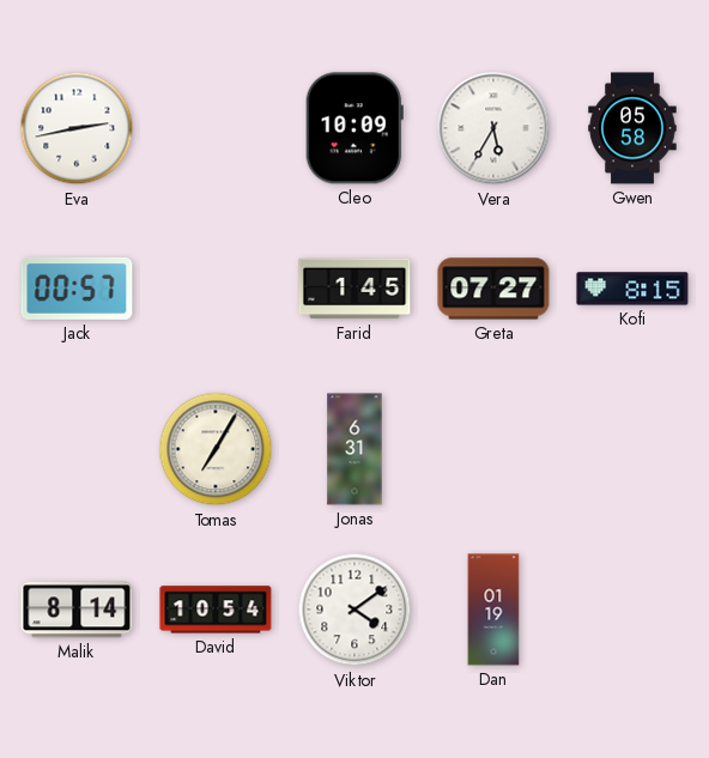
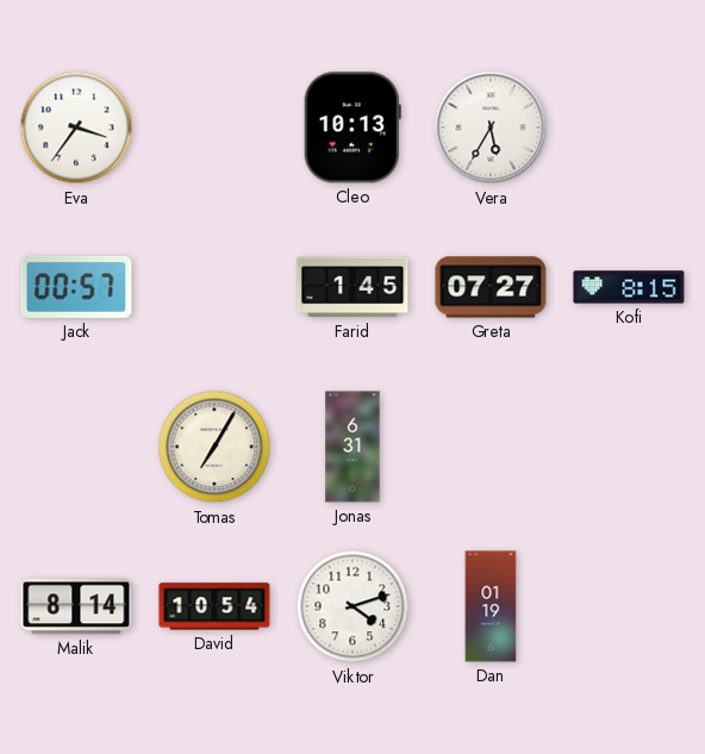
Eva: 2:43 -> 3:36
Cleo: 10:09 -> 10:13
Gwen: 05:58 -> none
Viktor: 4:09 -> 4:12
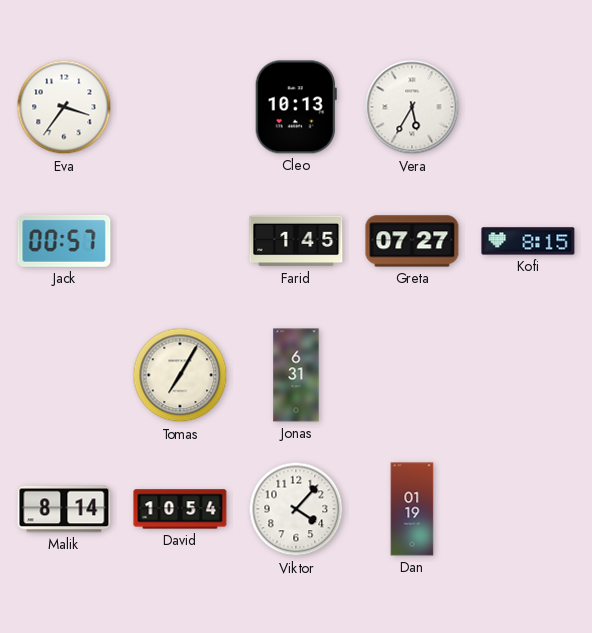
Viktor: 4:12 -> 4:07
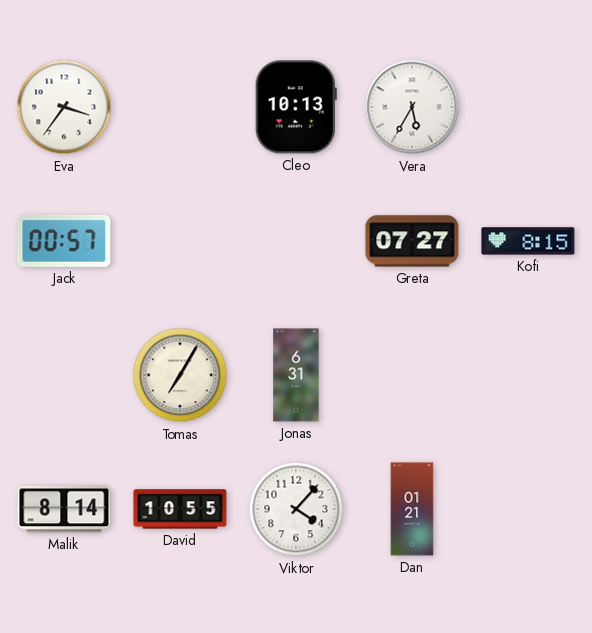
Farid: 1:45 -> none
David: 10:54 -> 10:55
Dan: 01:19 -> 01:21
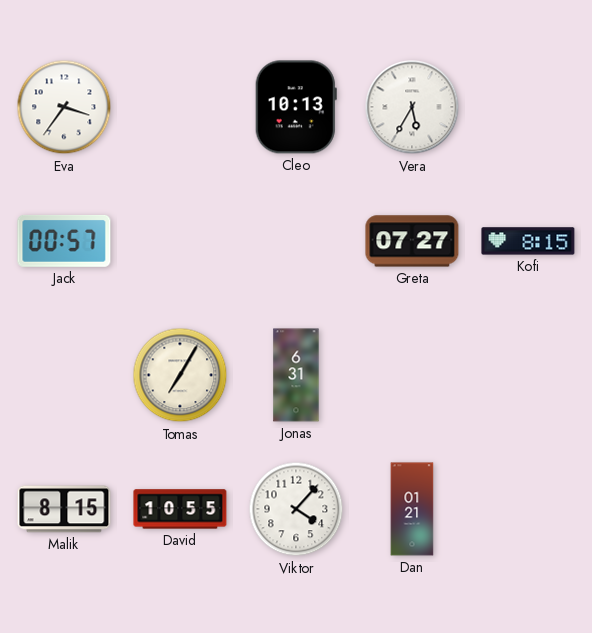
Malik: 8:14 -> 8:15
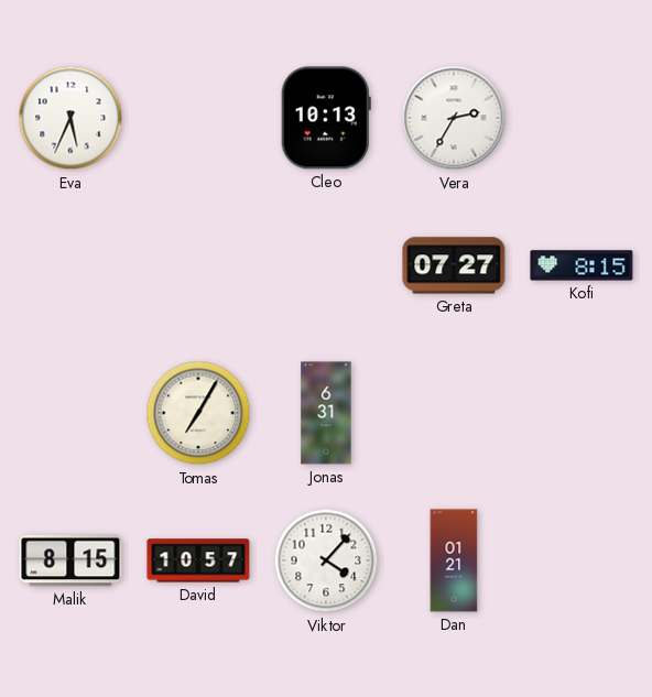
Eva: 3:36 -> 5:34
Vera: 5:35 -> 2:35
Jack: 00:57 -> none
David: 10:55 -> 10:57
